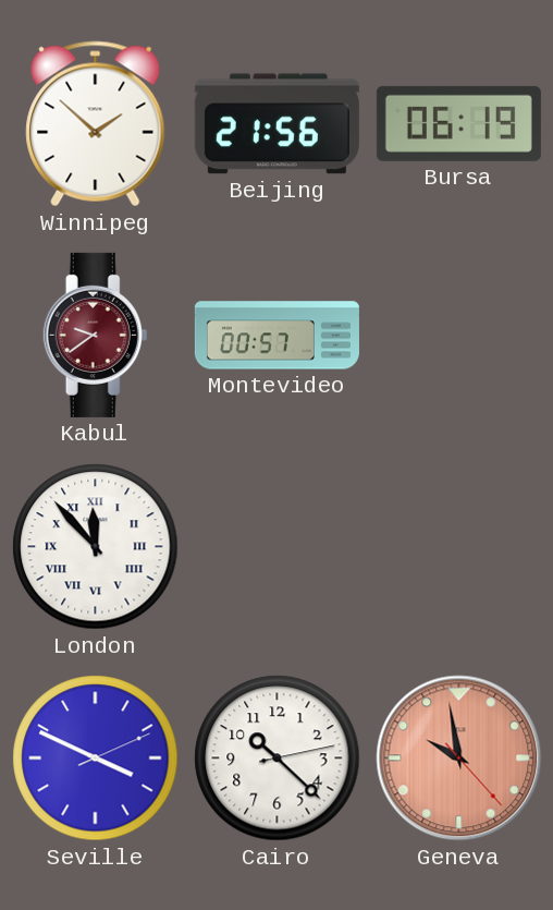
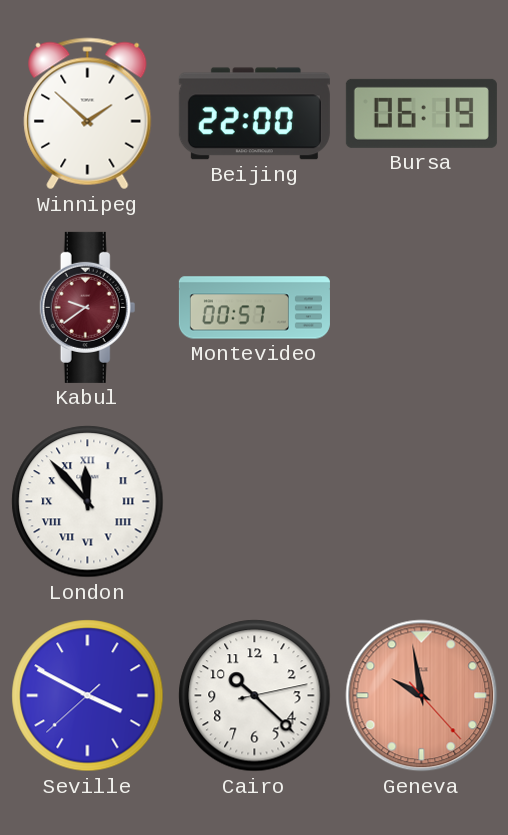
Beijing: 21:56 -> 22:00
Seville: 3:49:11 -> 3:49:38
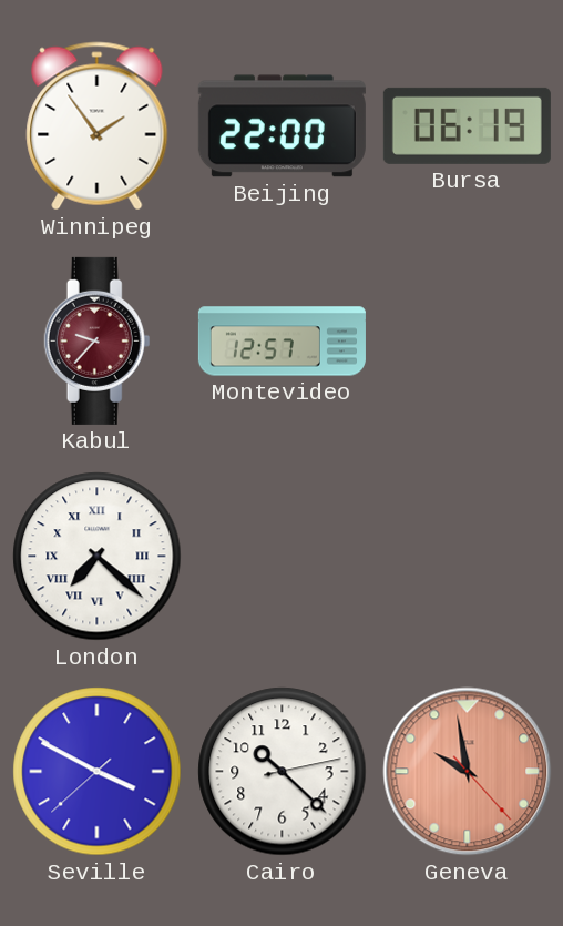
Winnipeg: 1:52 -> 1:54
Kabul: 9:39 -> 9:37
Montevideo: 00:57 -> 12:57
London: 11:53 -> 7:22
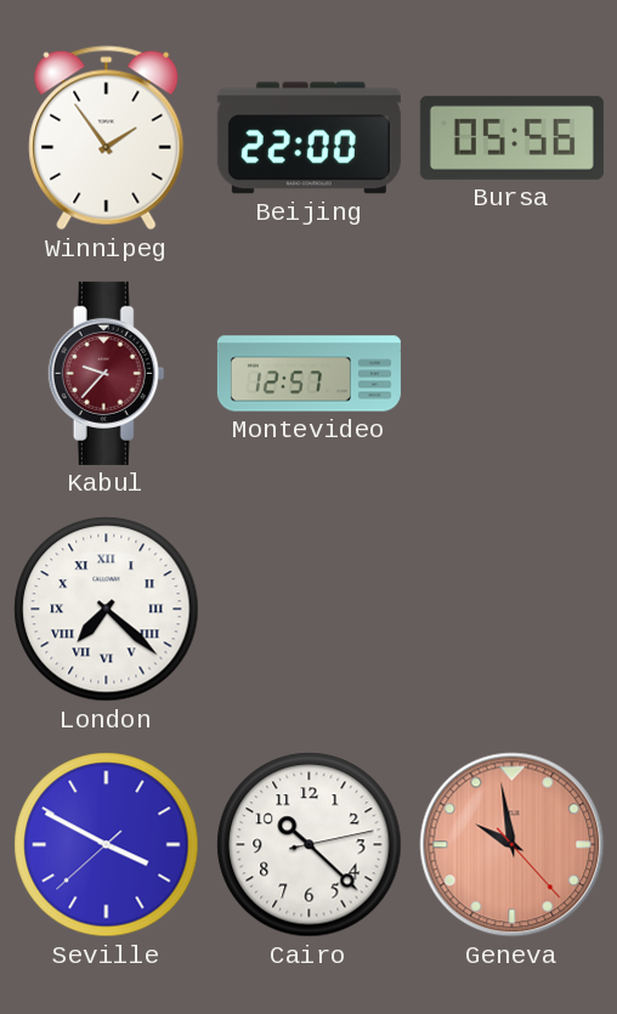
Bursa: 06:19 -> 05:56
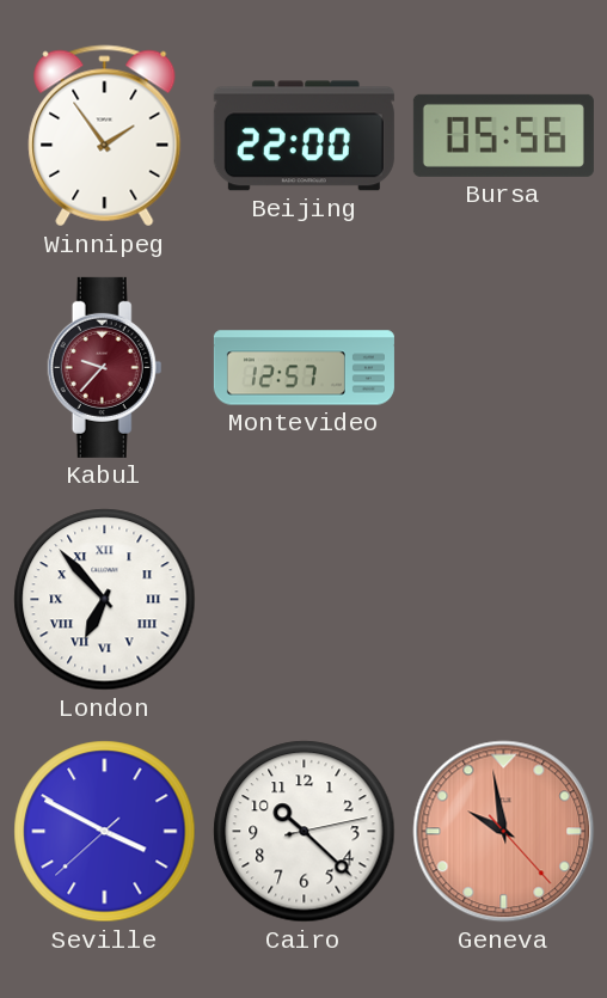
London: 7:22 -> 6:53
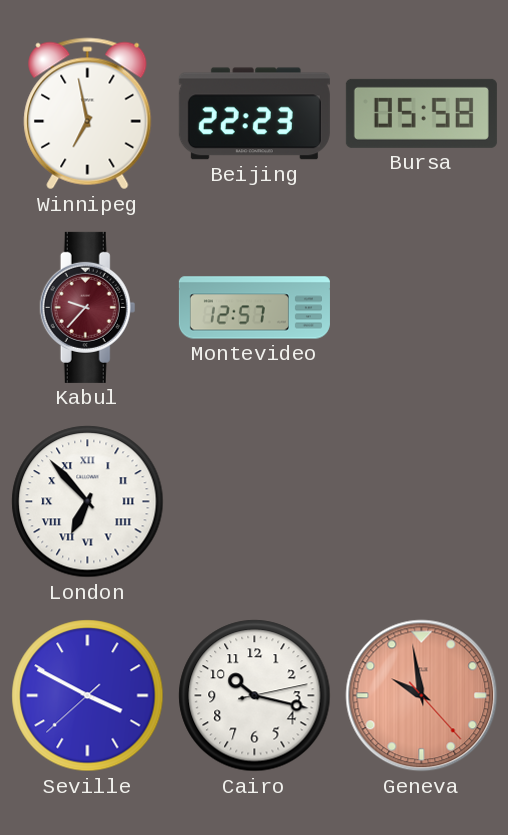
Winnipeg: 1:54 -> 6:58
Beijing: 22:00 -> 22:23
Bursa: 05:56 -> 05:58
Cairo: 10:22 -> 10:17
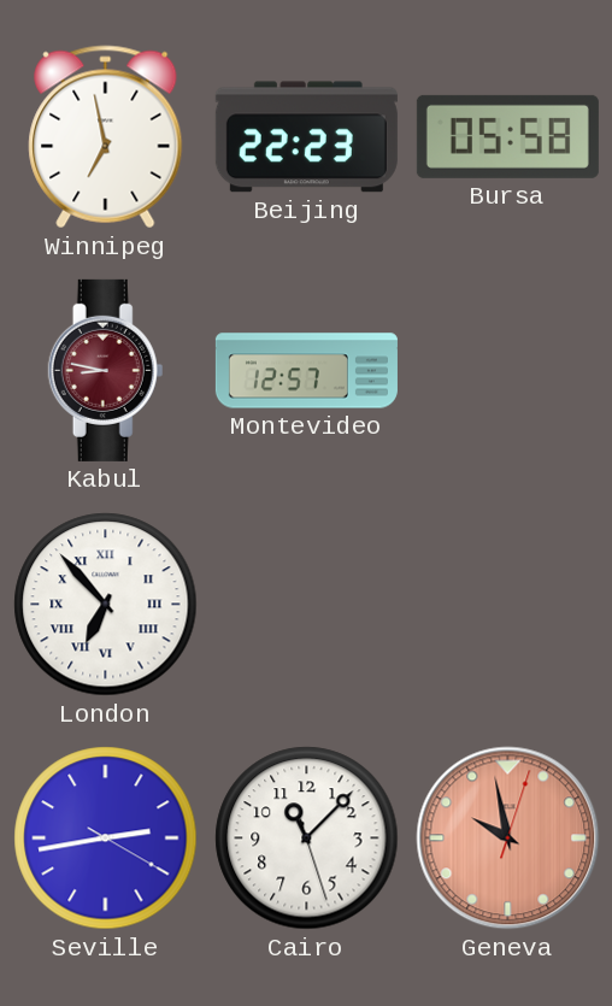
Kabul: 9:37 -> 8:47
Seville: 3:49 -> 2:43
Cairo: 10:17 -> 11:07
Geneva: 9:58:23 -> 9:58:03
